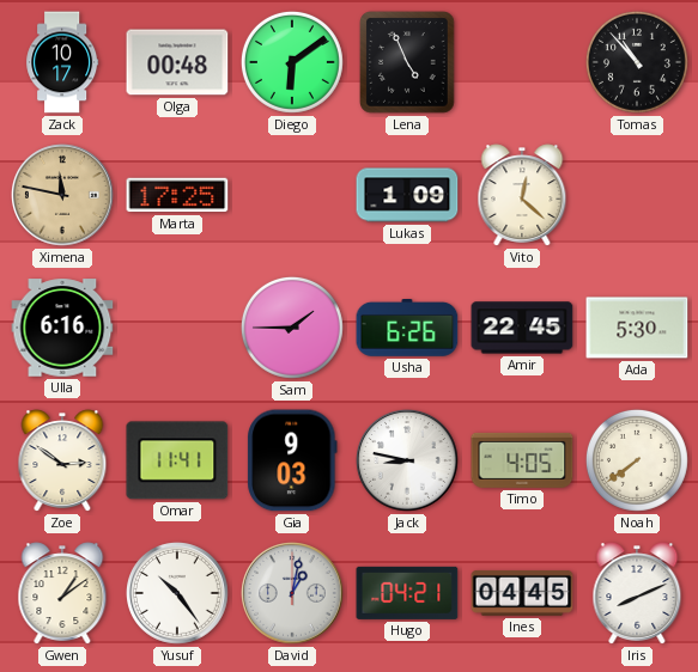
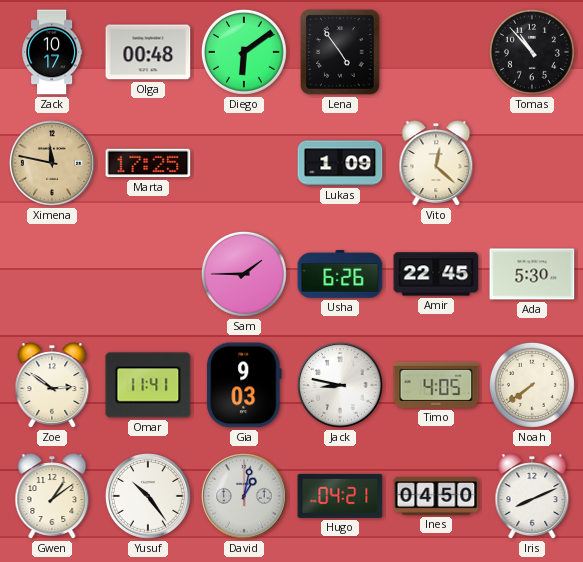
Lena: 4:56 -> 4:54
Ulla: 6:16 -> none
Ines: 04:45 -> 04:50
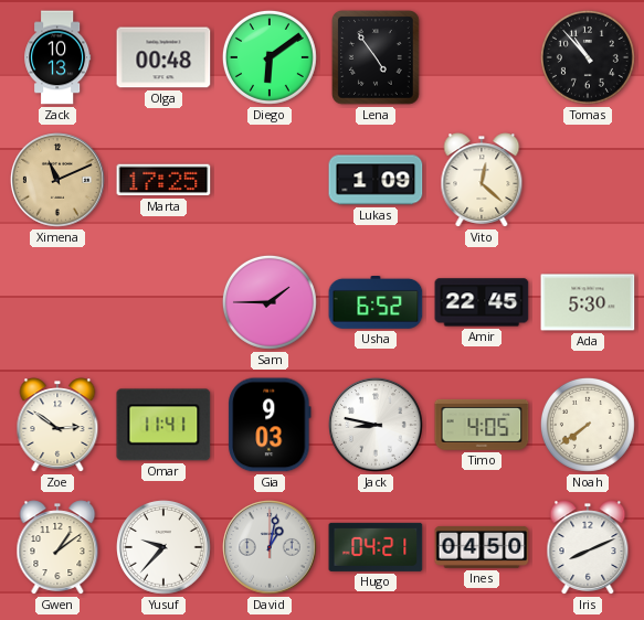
Zack: 10:17 -> 10:13
Ximena: 11:47 -> 11:11
Usha: 6:26 -> 6:52
Yusuf: 10:24 -> 9:37
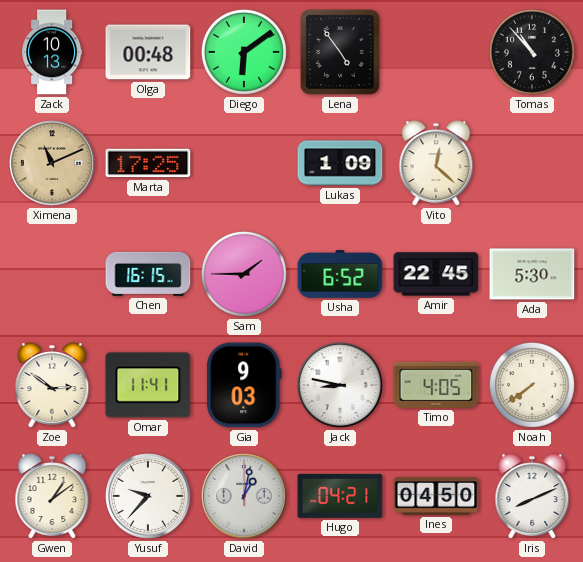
Chen: none -> 16:15
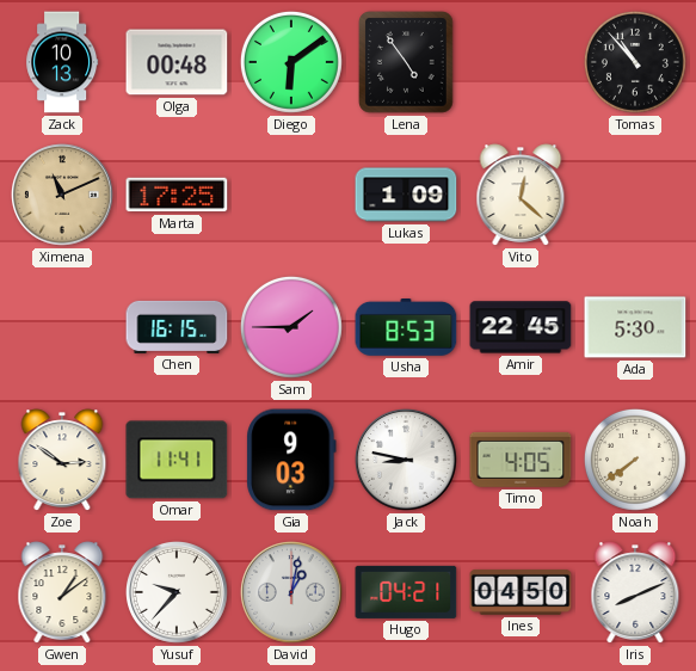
Usha: 6:52 -> 8:53
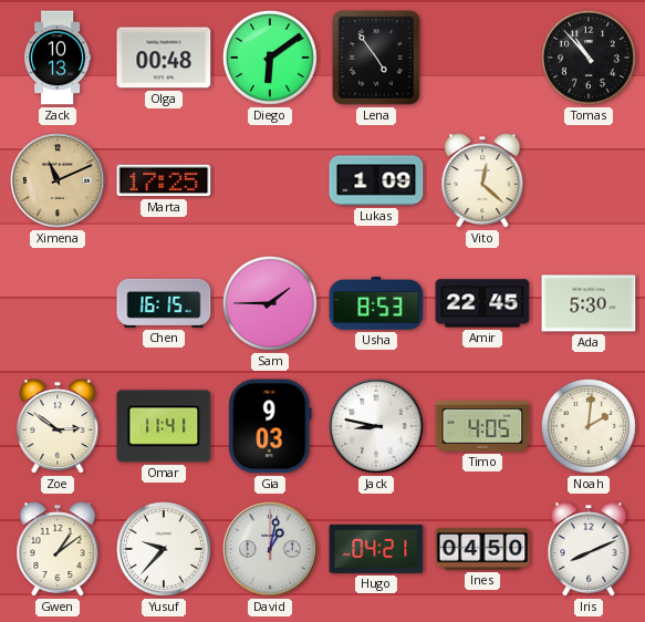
Noah: 7:39 -> 2:01
